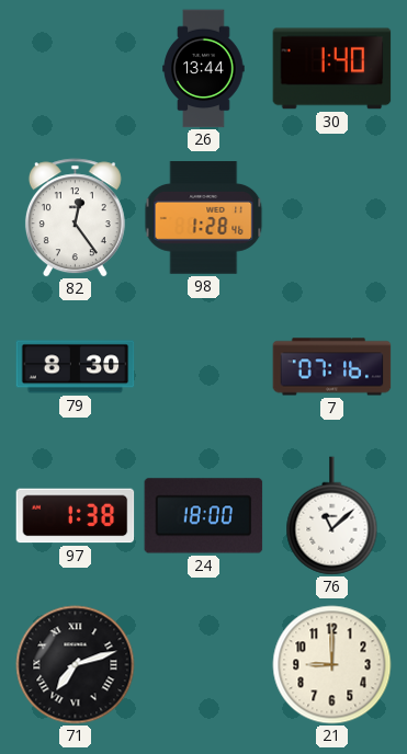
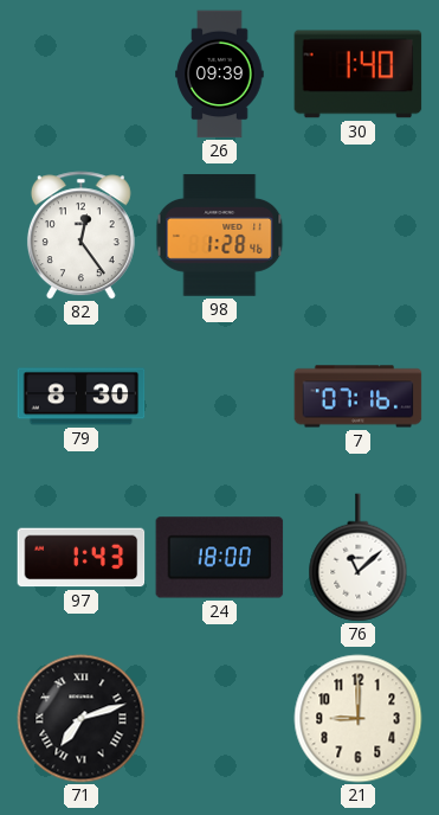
26: 13:44 -> 09:39
97: 1:38 -> 1:43
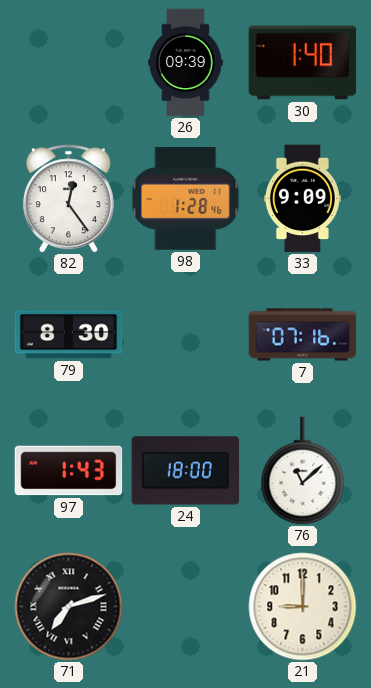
33: none -> 9:09
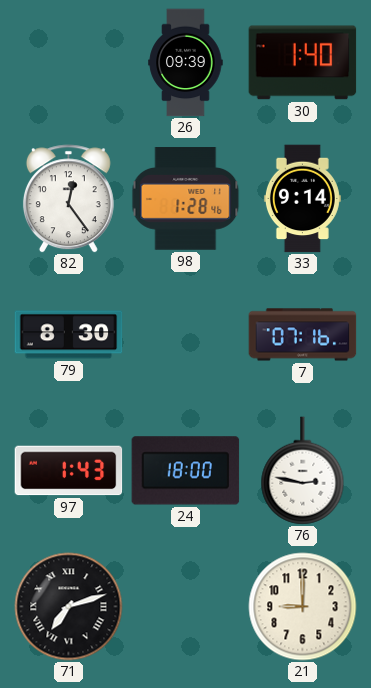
33: 9:09 -> 9:14
76: 11:08 -> 2:47
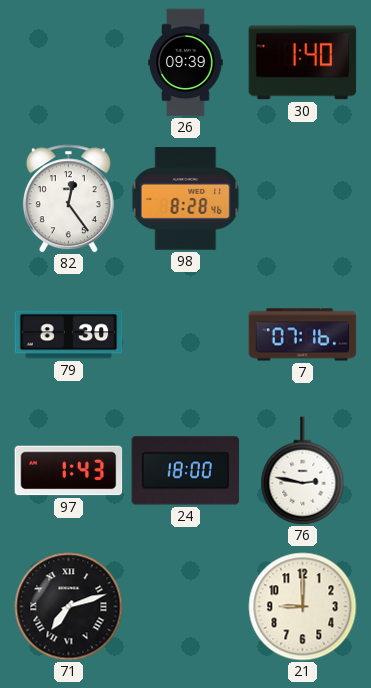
98: 1:28 -> 8:28
33: 9:14 -> none
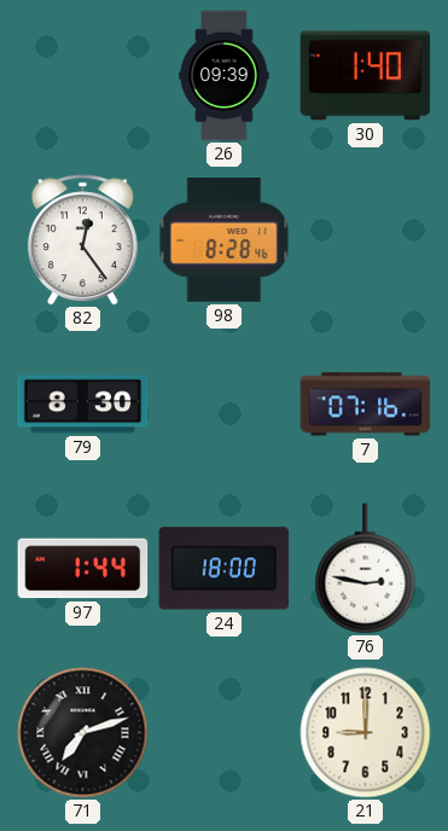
97: 1:43 -> 1:44
